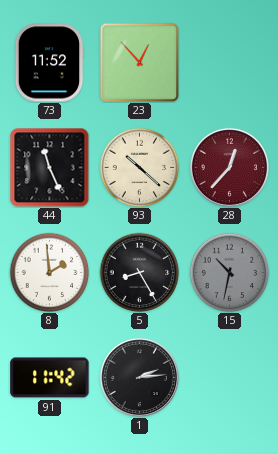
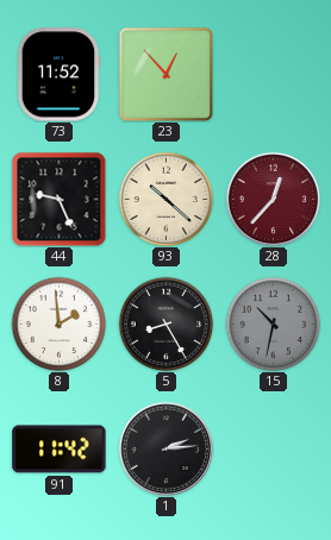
44: 11:26 -> 9:26
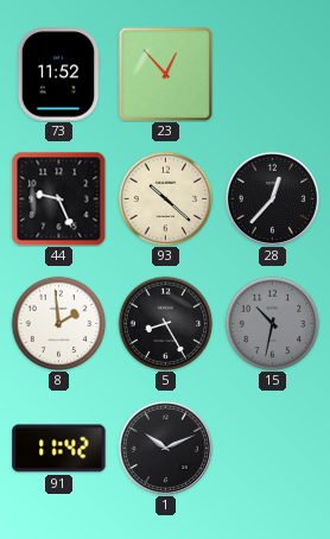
28 dial: burgundy -> black
1: 2:14 -> 10:11
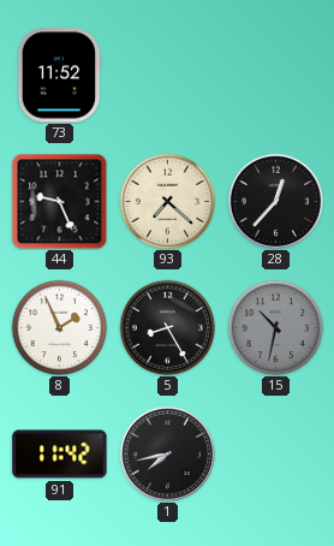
23: 12:53 -> none
93: 10:22 -> 7:22
8: 1:59 -> 1:56
1: 10:11 -> 7:43
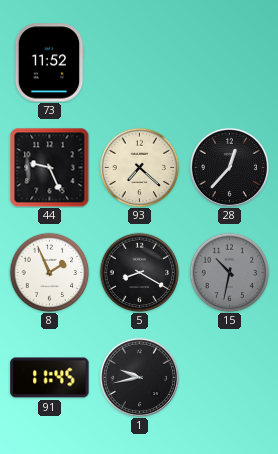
5: 8:25 -> 8:20
91: 11:42 -> 11:45
1: 7:43 -> 9:43
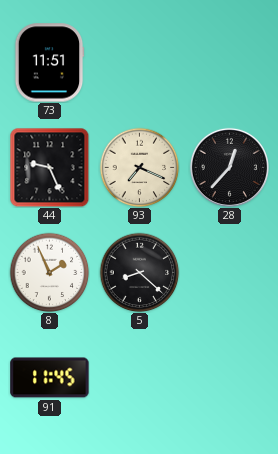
73: 11:52 -> 11:51
93: 7:22 -> 7:19
5: 8:20 -> 8:22
15: 10:32 -> none
1: 9:43 -> none
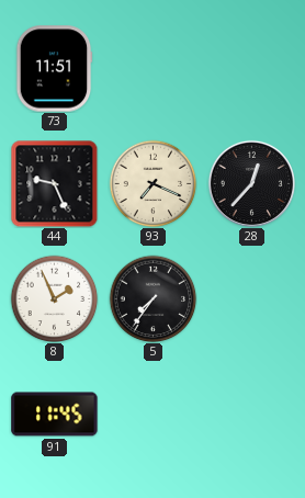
5: 8:22 -> 7:36
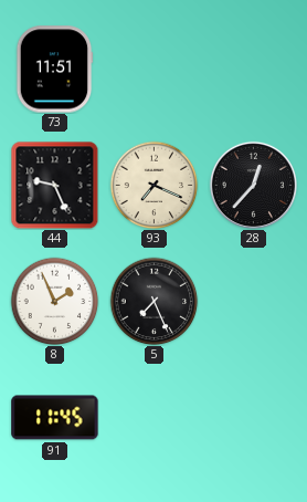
5: 7:36 -> 7:26
